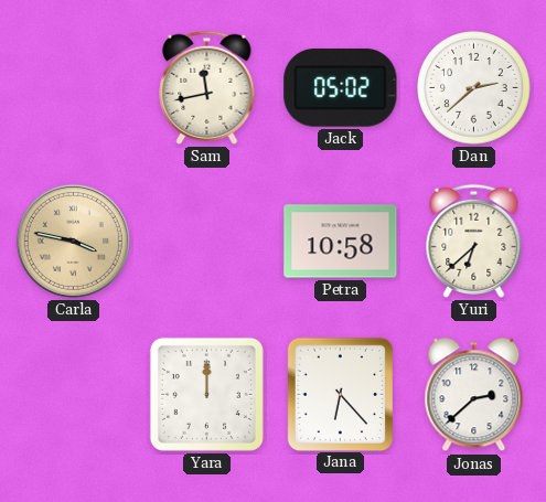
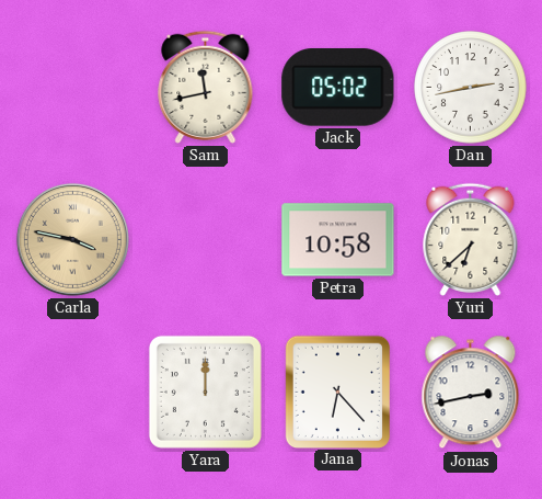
Dan: 2:38 -> 2:43
Jonas: 2:38 -> 2:43
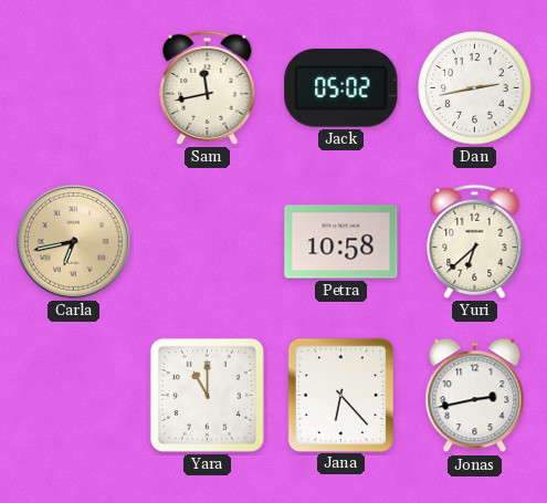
Carla: 3:47 -> 6:43
Yara: 12:00 -> 11:00
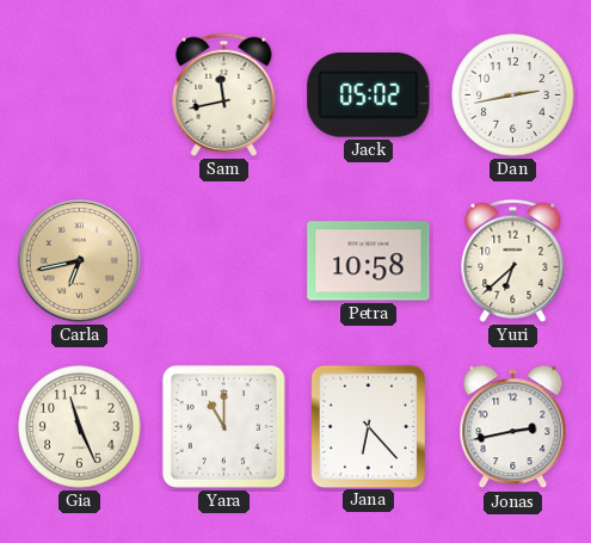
Gia: none -> 11:26
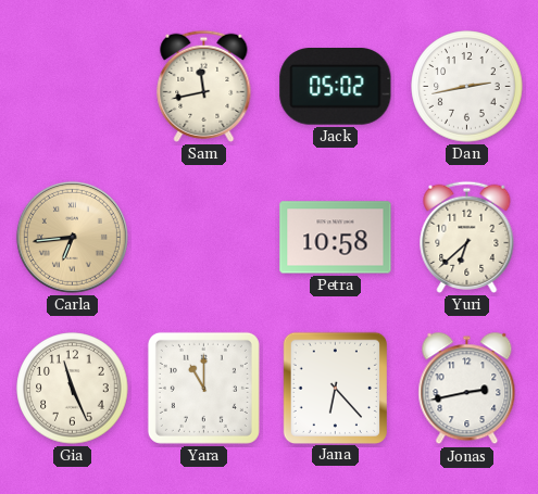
Carla: 6:43 -> 6:44
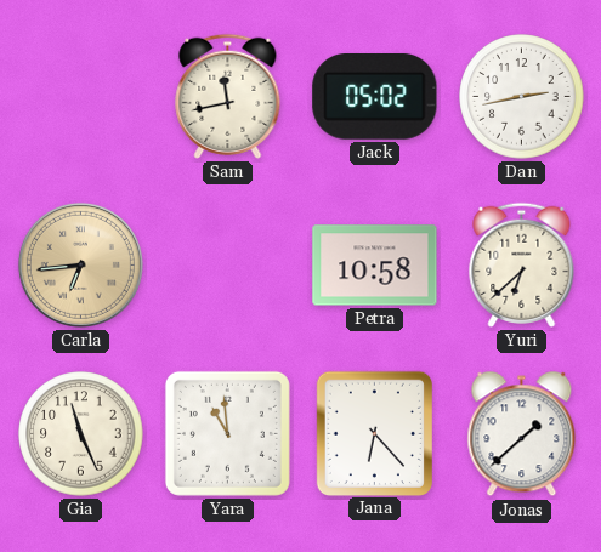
Yara: 11:00 -> 10:59
Jonas: 2:43 -> 1:38
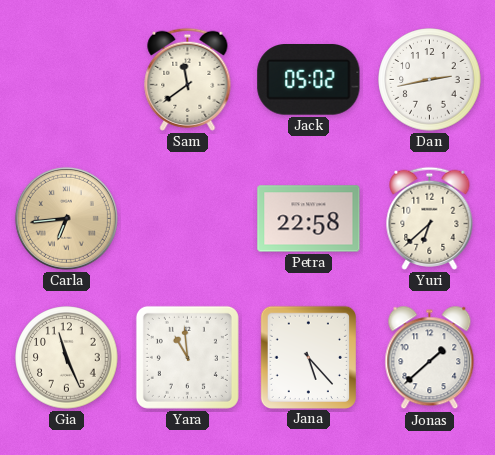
Sam: 11:43 -> 11:39
Petra: 10:58 -> 22:58
Jana: 6:23 -> 5:23
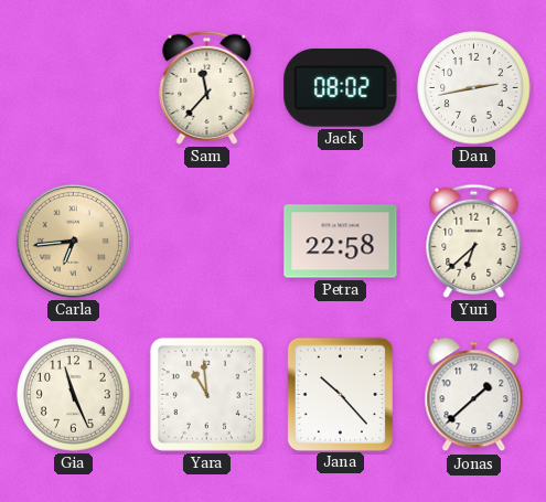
Sam: 11:39 -> 11:37
Jack: 05:02 -> 08:02
Jana: 5:23 -> 10:23
